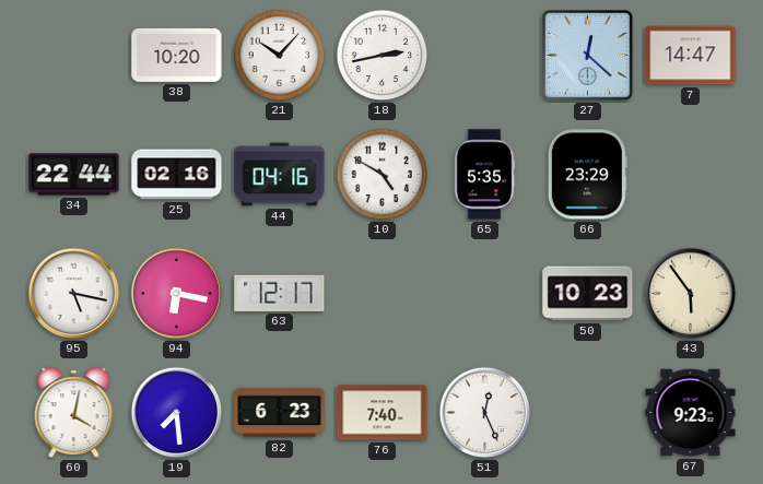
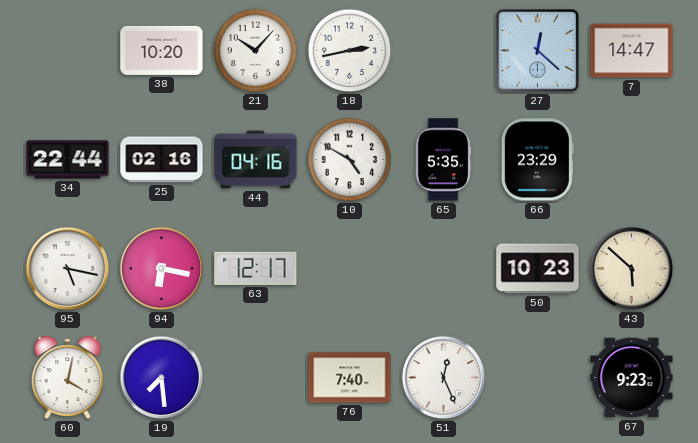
43: 5:54 -> 5:52
82: 6:23 -> none
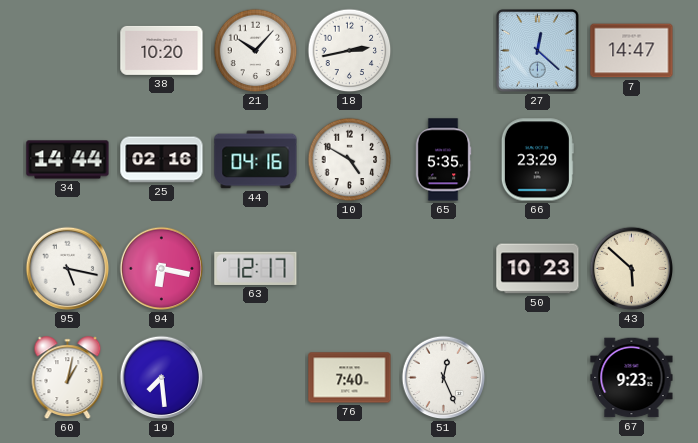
34: 22:44 -> 14:44
60: 4:02 -> 1:02
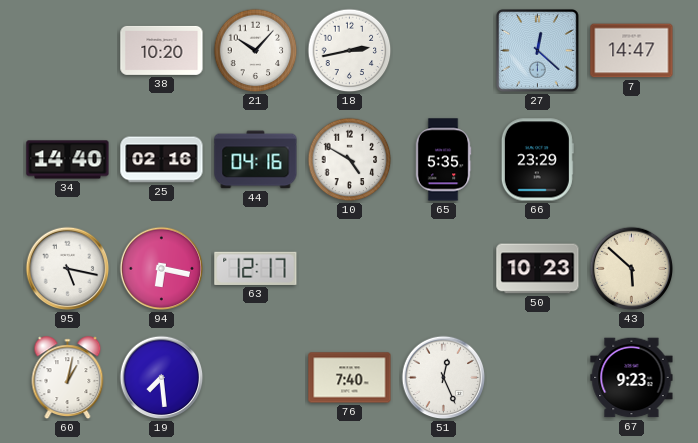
34: 14:44 -> 14:40
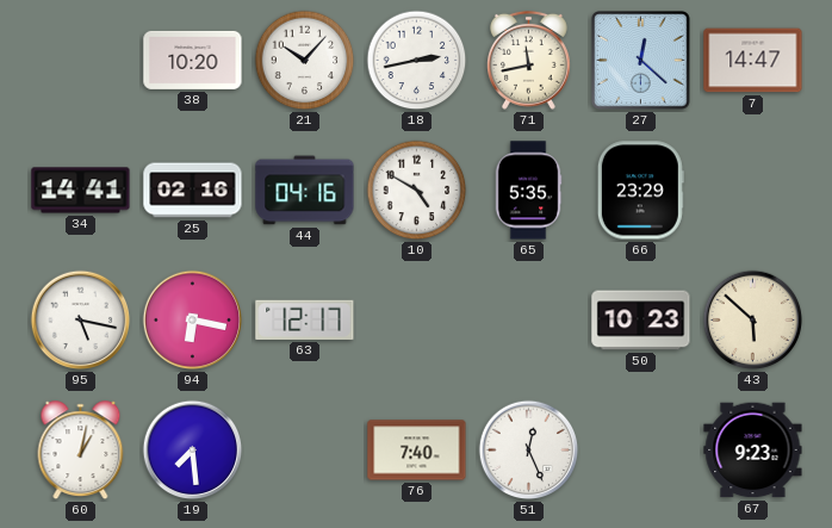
71: none -> 11:43
34: 14:40 -> 14:41
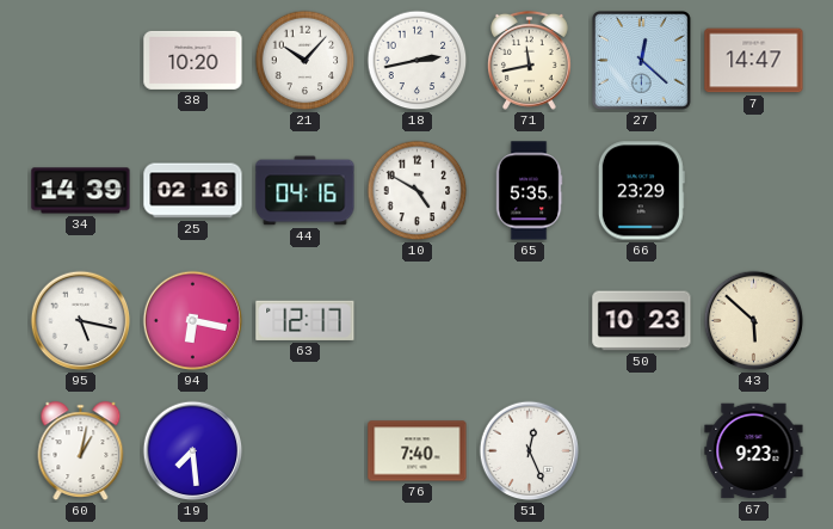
34: 14:41 -> 14:39
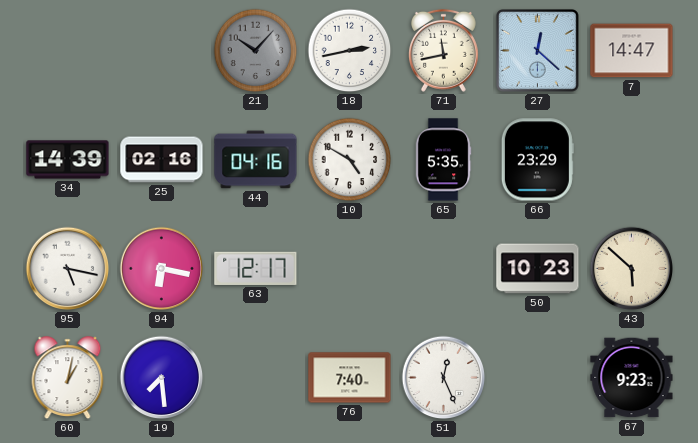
38: 10:20 -> none
21 dial: white -> grey
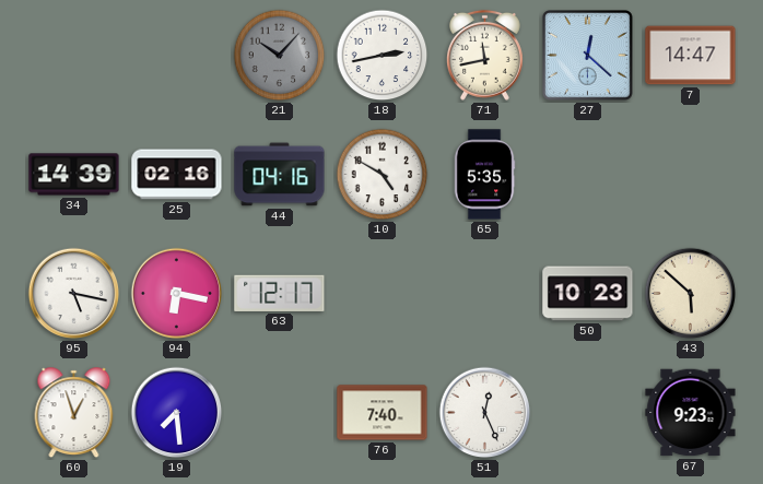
66: 23:29 -> none
60: 1:02 -> 12:57
